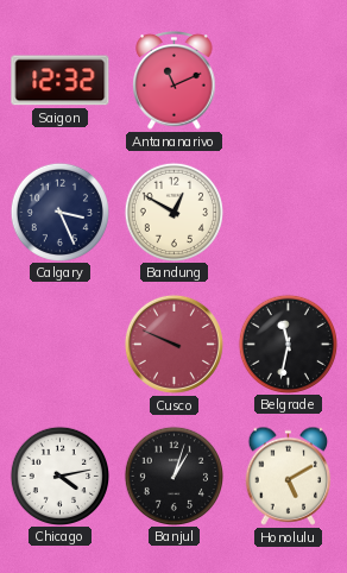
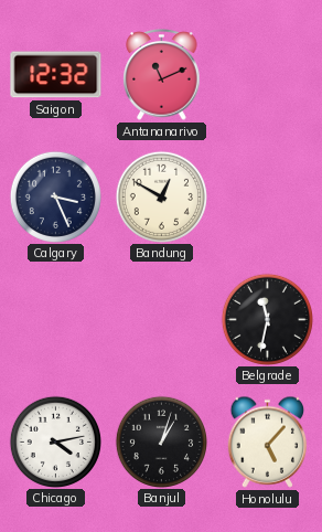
Cusco: 9:49 -> none
Honolulu: 5:10 -> 5:07
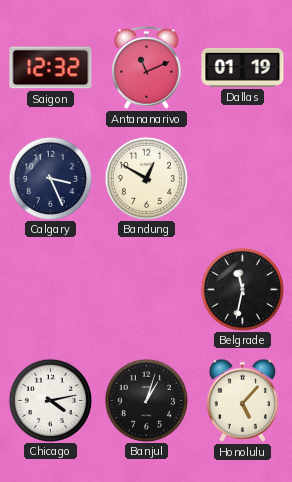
Dallas: none -> 01:19
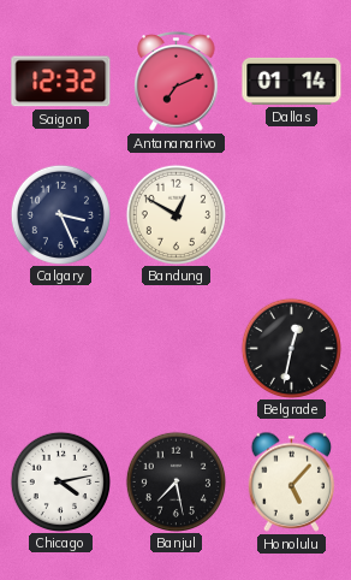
Antananarivo: 11:11 -> 7:11
Dallas: 01:19 -> 01:14
Belgrade: 11:32 -> 12:32
Banjul: 1:03 -> 7:28
